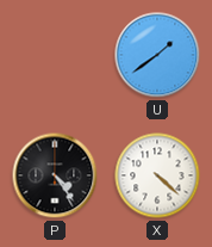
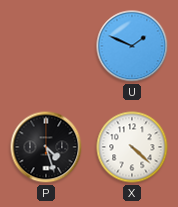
U: 1:39 -> 1:49
P: 4:24 -> 4:27
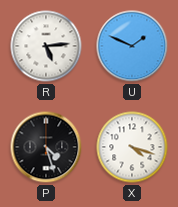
R: none -> 5:14
X: 4:22 -> 4:18
